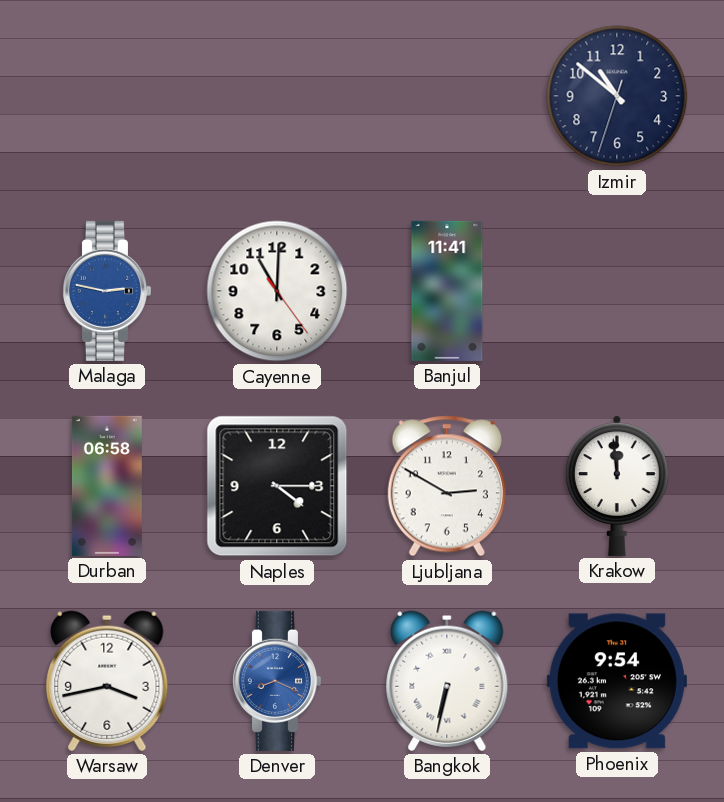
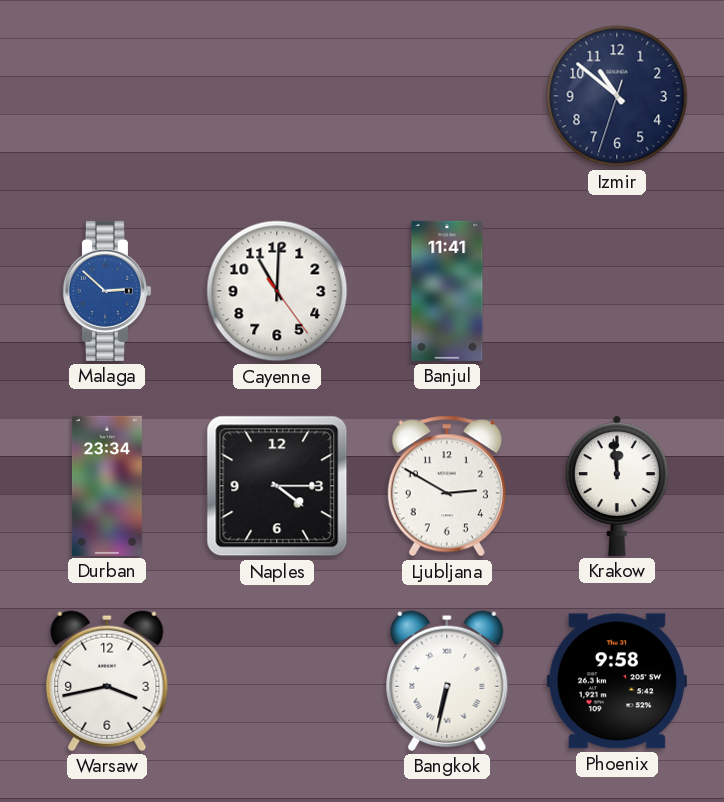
Malaga: 2:47 -> 2:52
Durban: 06:58 -> 23:34
Denver: 8:19 -> none
Phoenix: 9:54 -> 9:58
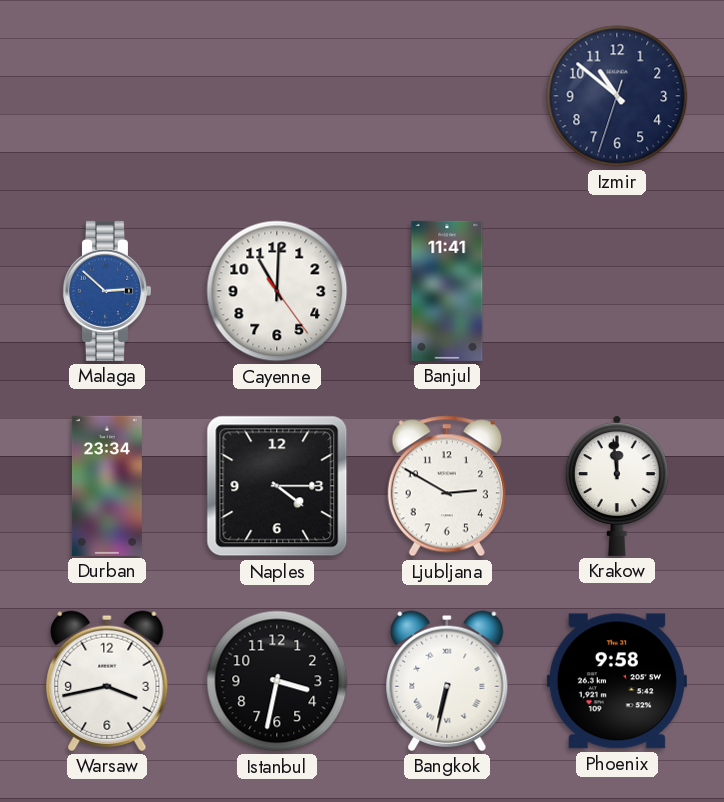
Istanbul: none -> 3:32
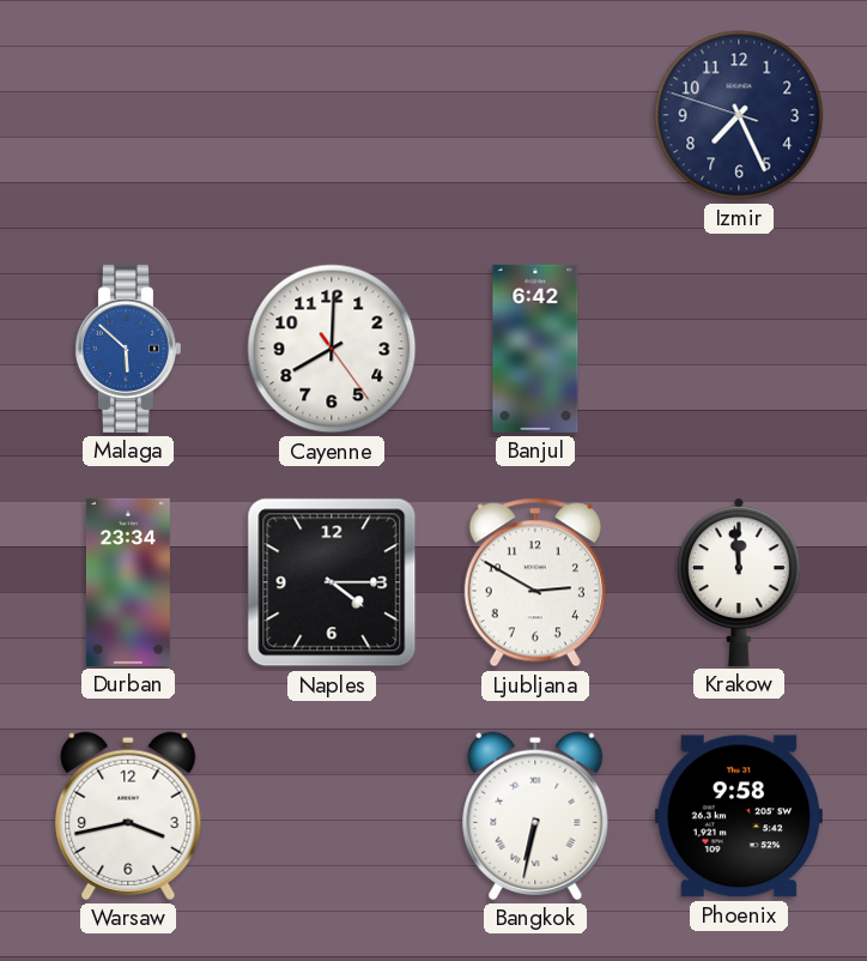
Izmir: 10:51 -> 7:25
Malaga: 2:52 -> 5:52
Cayenne: 11:00 -> 8:00
Banjul: 11:41 -> 6:42
Istanbul: 3:32 -> none
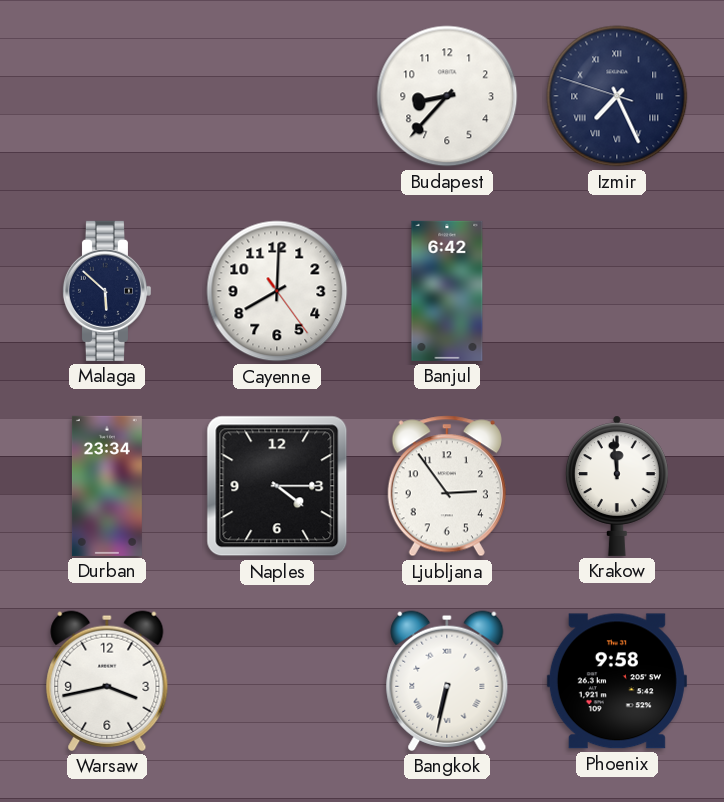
Budapest: none -> 8:37
Izmir numerals: Arabic -> Roman
Malaga dial: blue -> navy
Ljubljana: 2:50 -> 2:54
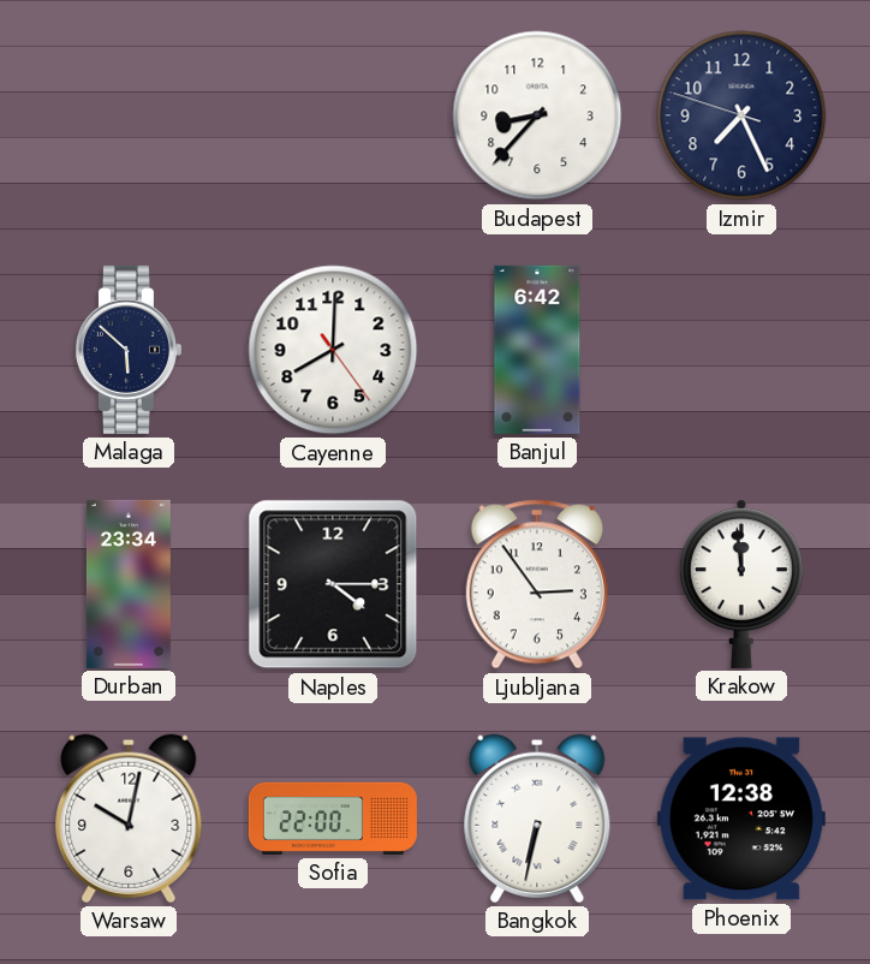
Izmir numerals: Roman -> Arabic
Warsaw: 3:43 -> 10:02
Sofia: none -> 22:00
Phoenix: 9:58 -> 12:38
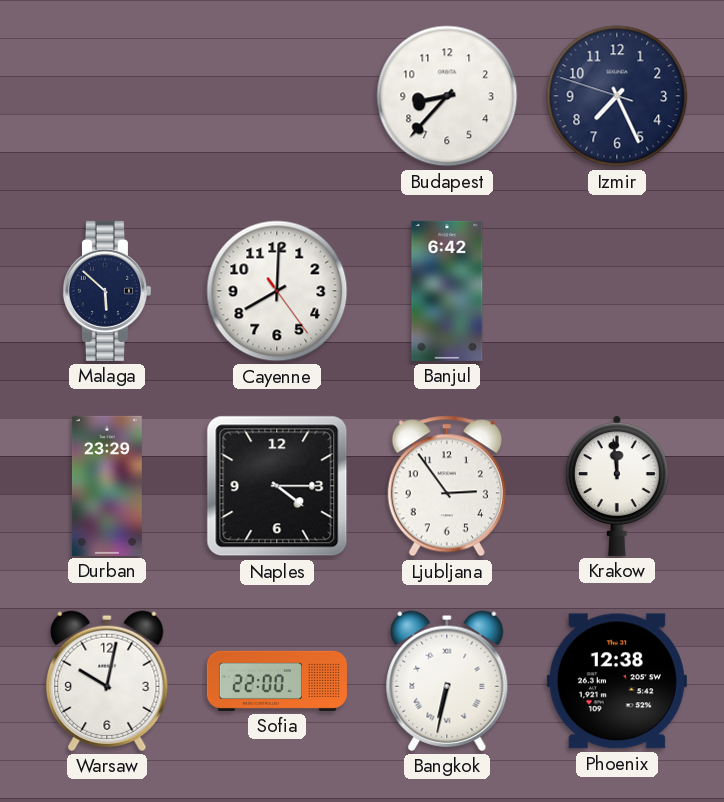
Durban: 23:34 -> 23:29
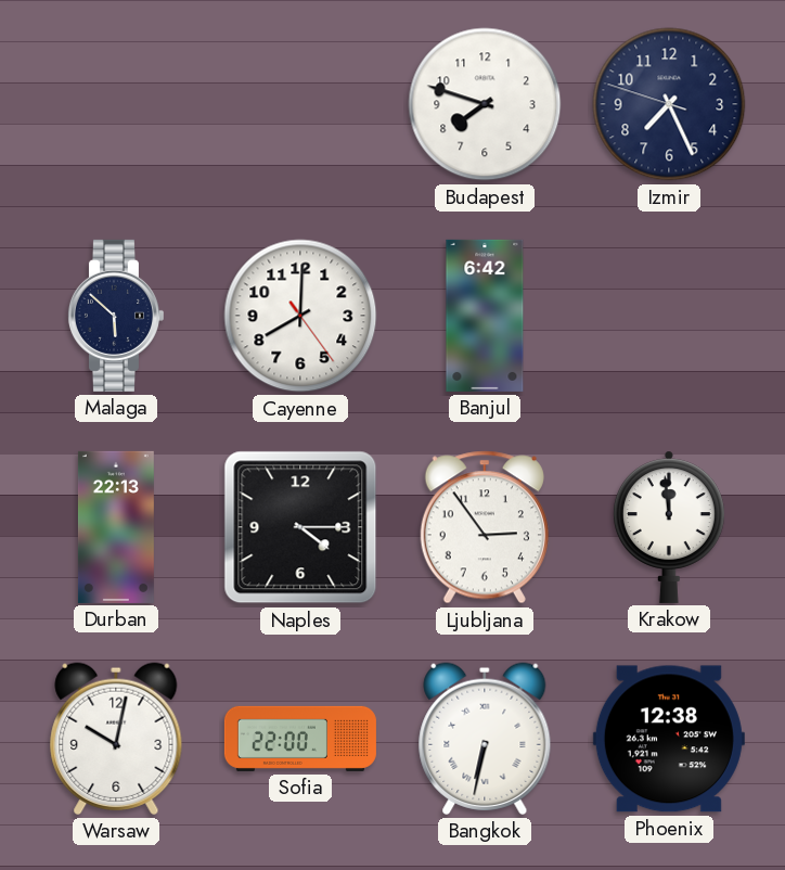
Budapest: 8:37 -> 7:48
Durban: 23:29 -> 22:13
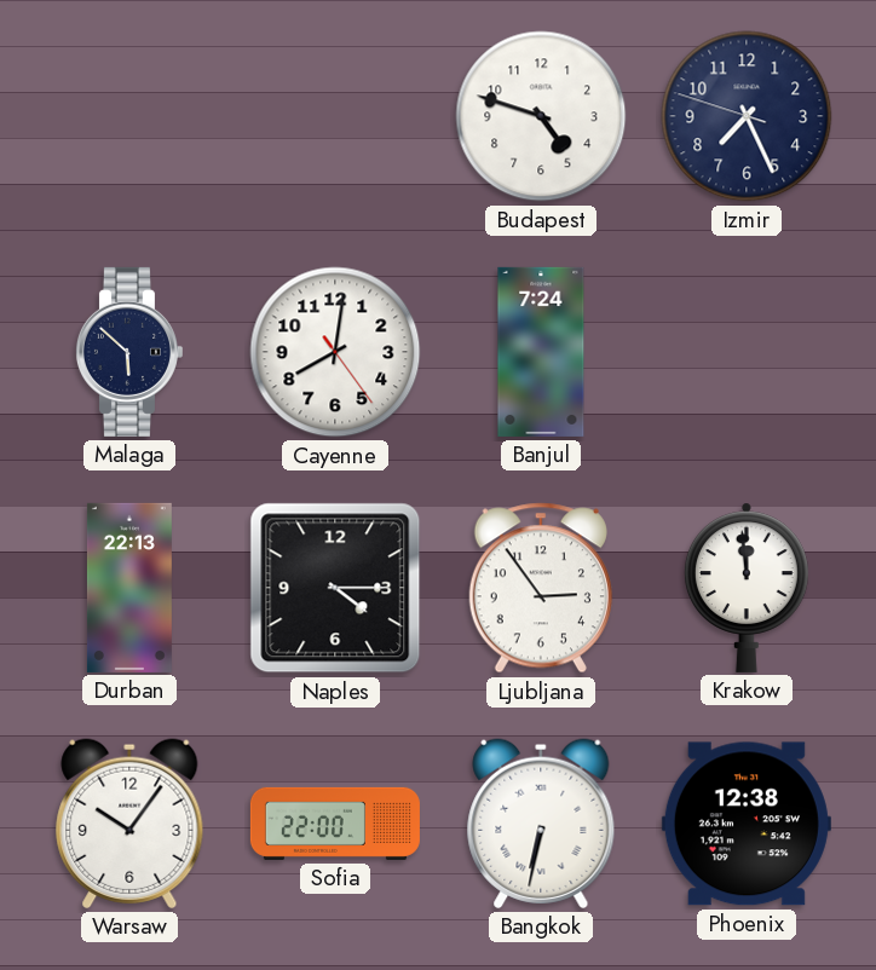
Budapest: 7:48 -> 4:48
Cayenne: 8:00 -> 8:01
Banjul: 6:42 -> 7:24
Warsaw: 10:02 -> 10:06
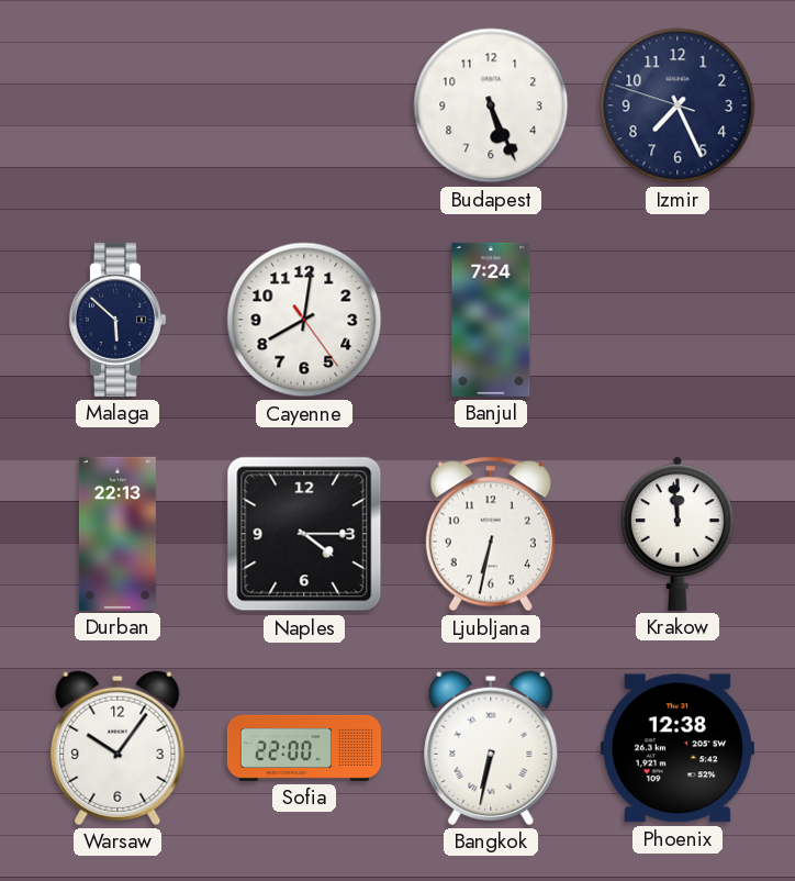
Budapest: 4:48 -> 5:26
Ljubljana: 2:54 -> 6:32
